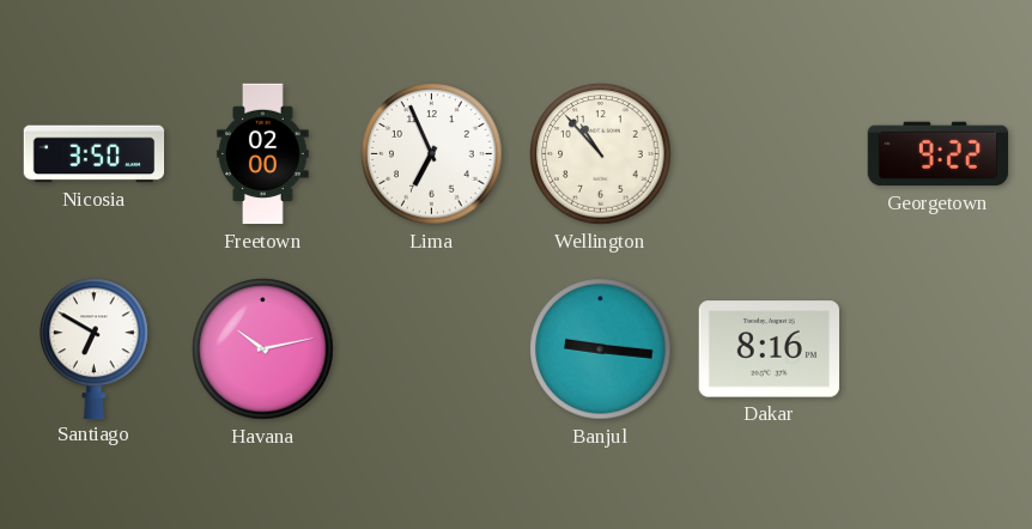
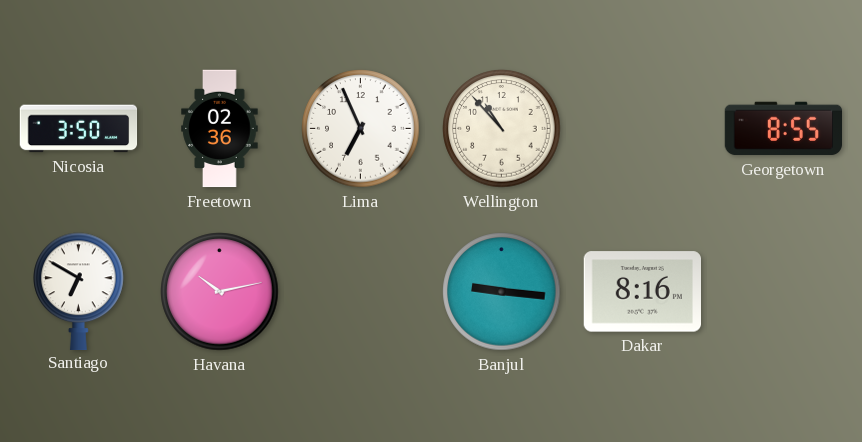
Freetown: 02:00 -> 02:36
Georgetown: 9:22 -> 8:55
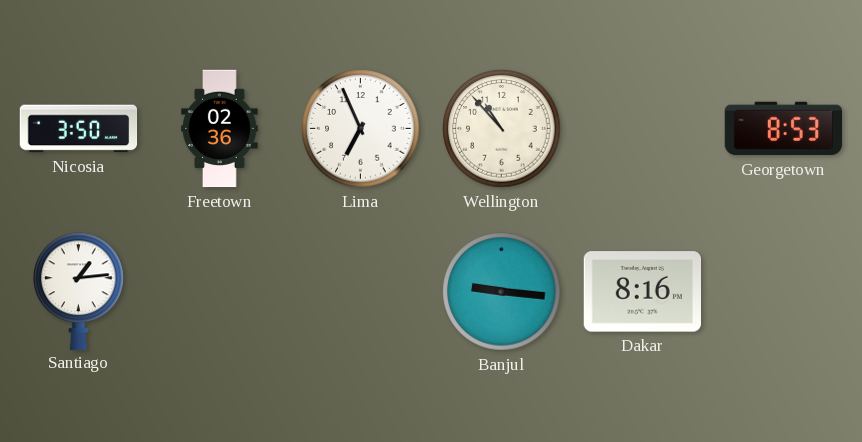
Georgetown: 8:55 -> 8:53
Santiago: 6:50 -> 1:14
Havana: 10:13 -> none
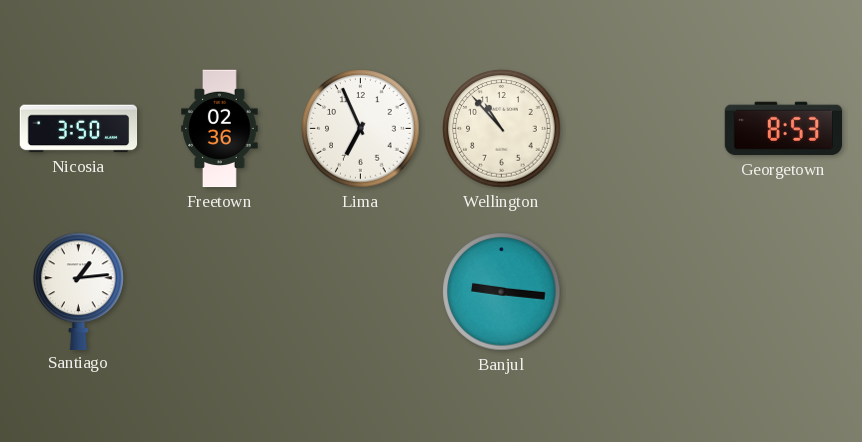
Dakar: 8:16 -> none
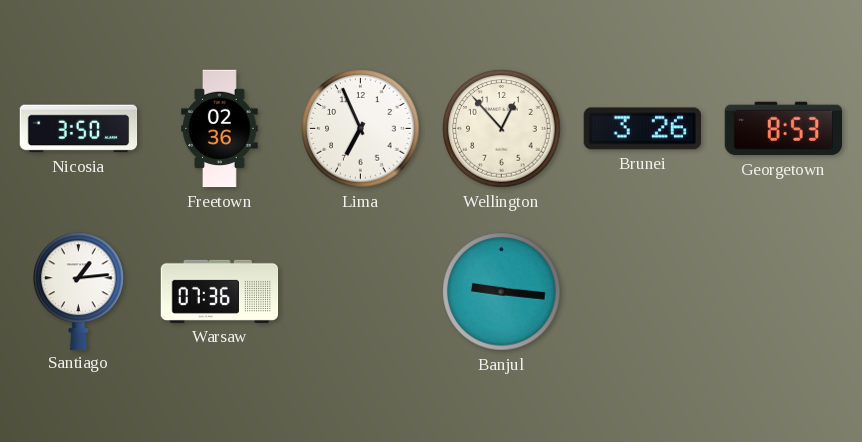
Wellington: 10:53 -> 12:53
Brunei: none -> 3:26
Warsaw: none -> 07:36
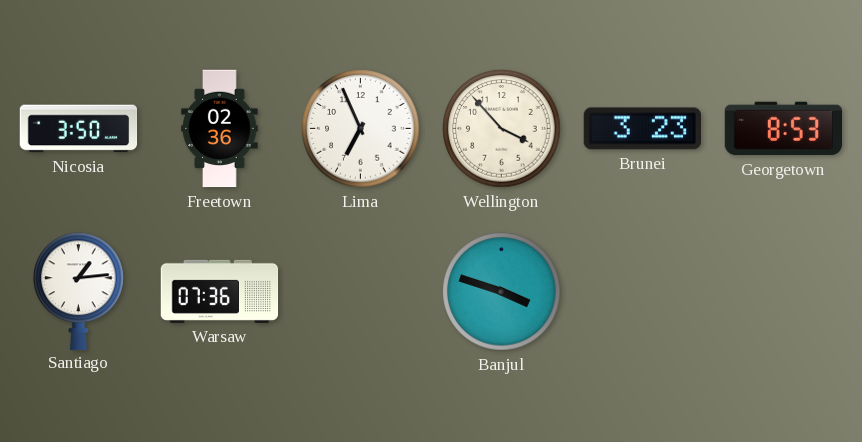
Wellington: 12:53 -> 3:53
Brunei: 3:26 -> 3:23
Banjul: 9:16 -> 3:48
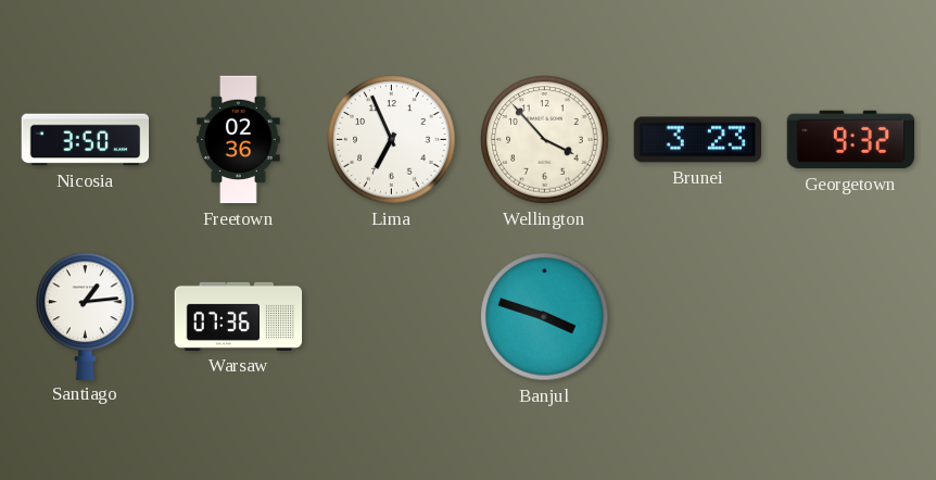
Georgetown: 8:53 -> 9:32
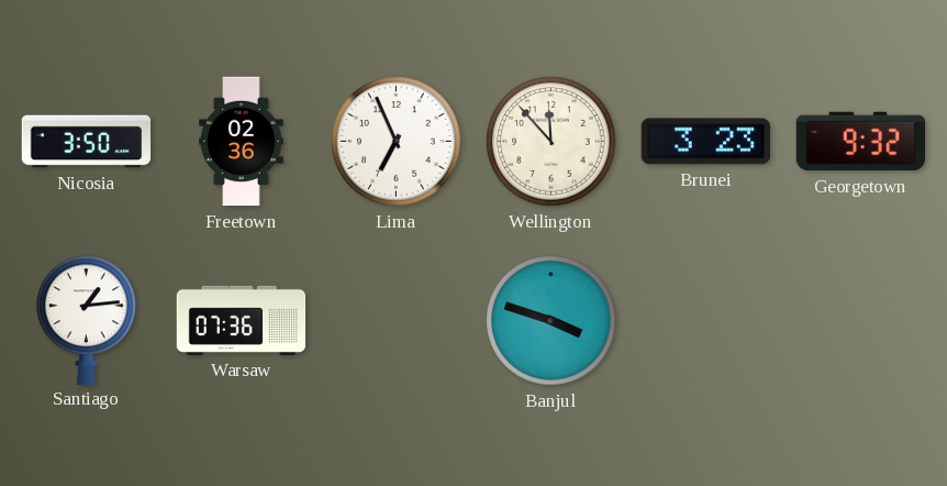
Wellington: 3:53 -> 11:53
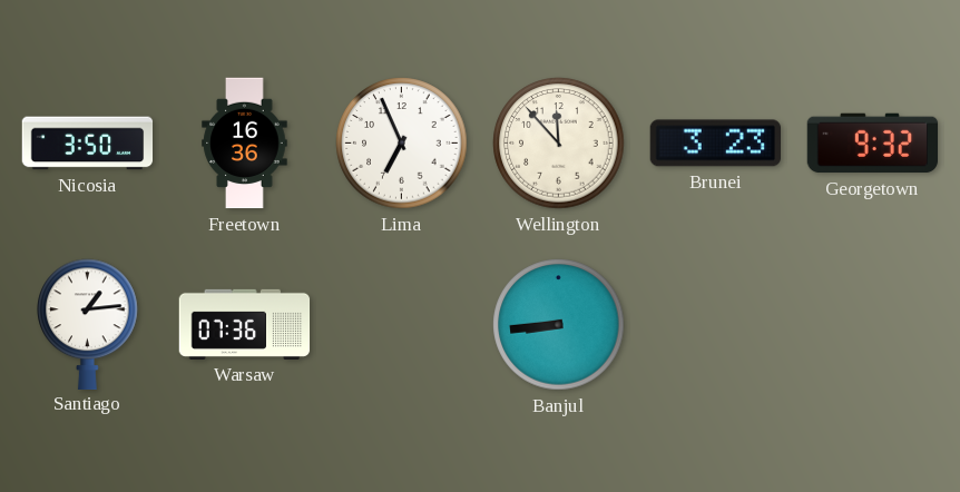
Freetown: 02:36 -> 16:36
Banjul: 3:48 -> 8:44
